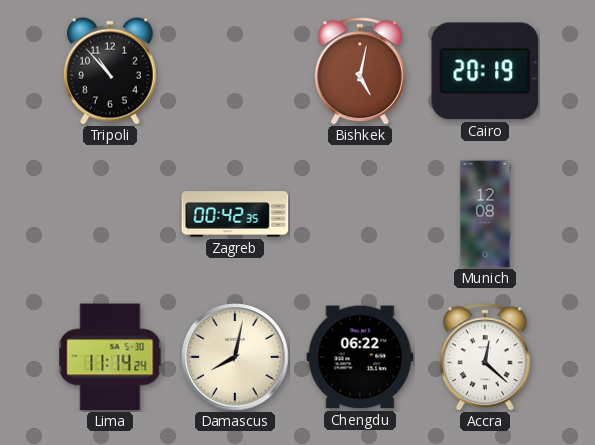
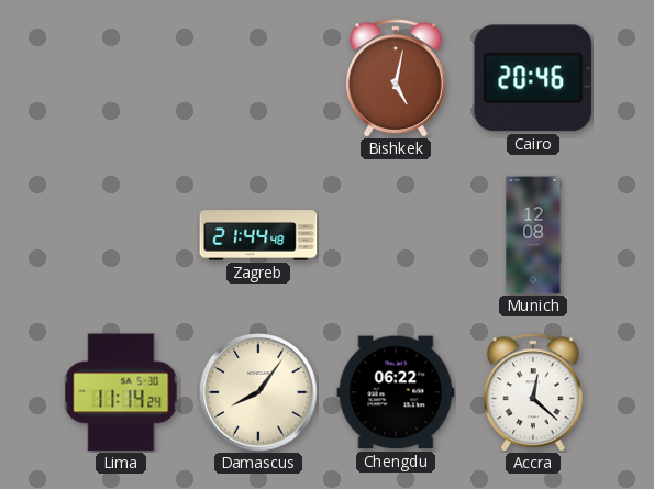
Tripoli: 10:53 -> none
Cairo: 20:19 -> 20:46
Zagreb: 00:42 -> 21:44
Damascus: 8:02 -> 8:06
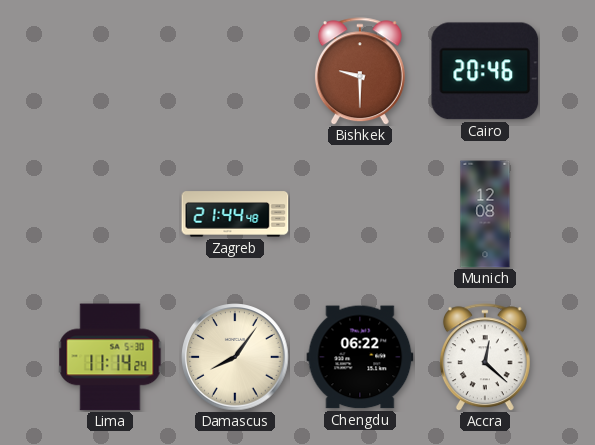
Bishkek: 5:02 -> 9:30
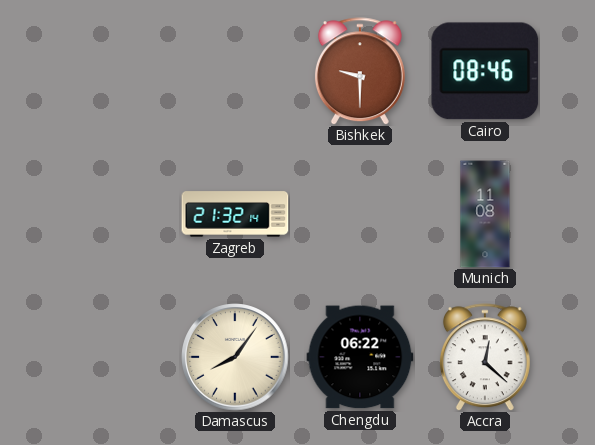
Cairo: 20:46 -> 08:46
Zagreb: 21:44 -> 21:32
Munich: 12:08 -> 11:08
Lima: 11:14 -> none
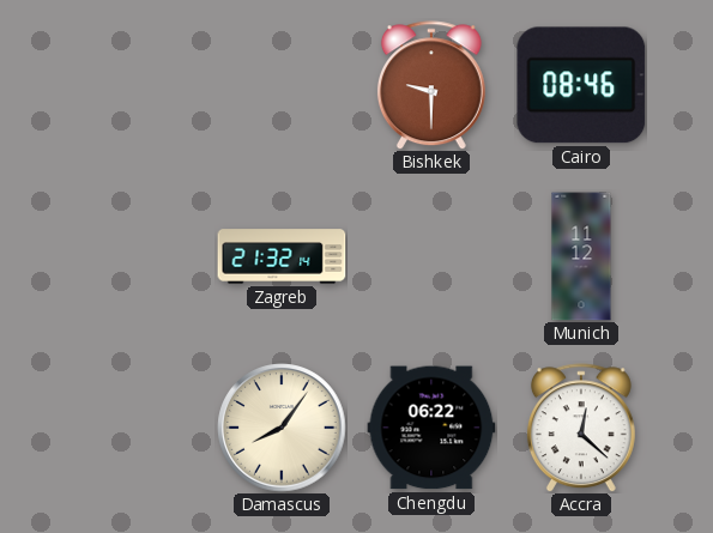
Munich: 11:08 -> 11:12
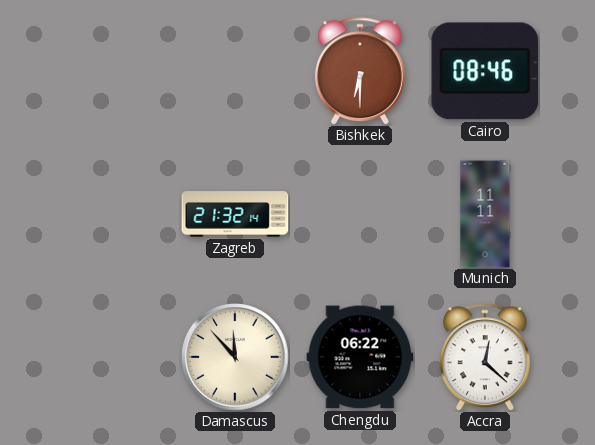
Bishkek: 9:30 -> 6:30
Munich: 11:12 -> 11:11
Damascus: 8:06 -> 11:53
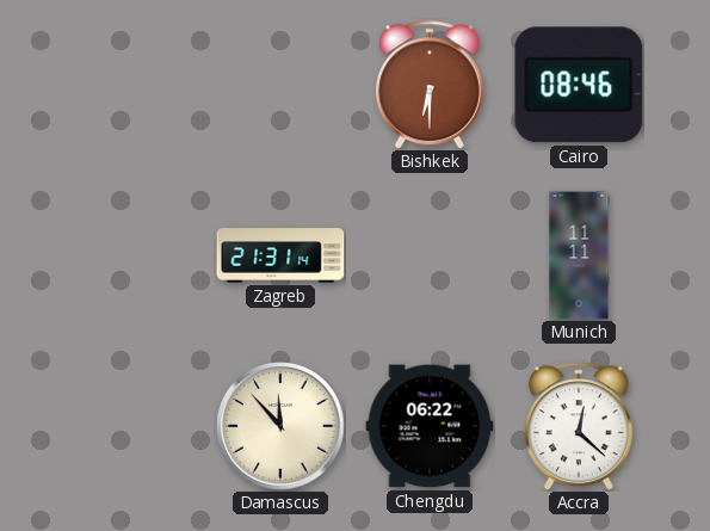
Zagreb: 21:32 -> 21:31
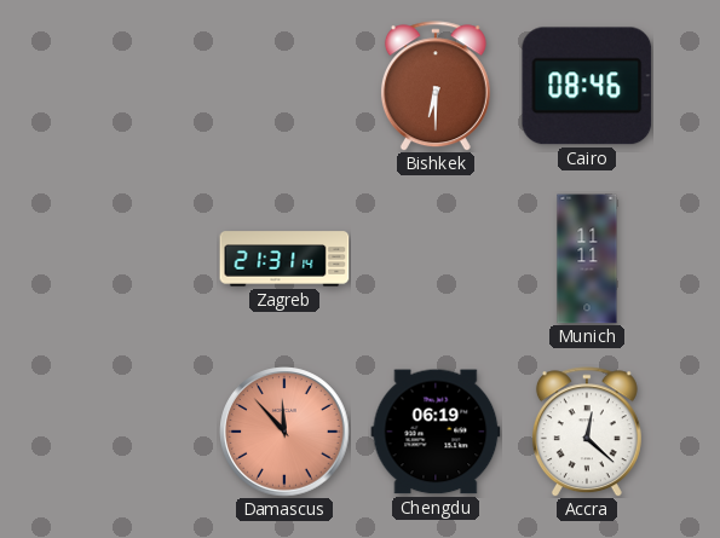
Damascus dial: cream -> salmon
Chengdu: 06:22 -> 06:19
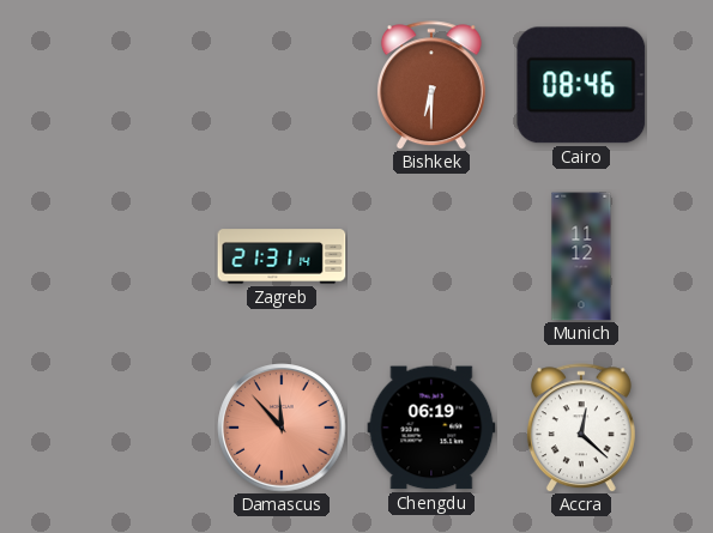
Munich: 11:11 -> 11:12
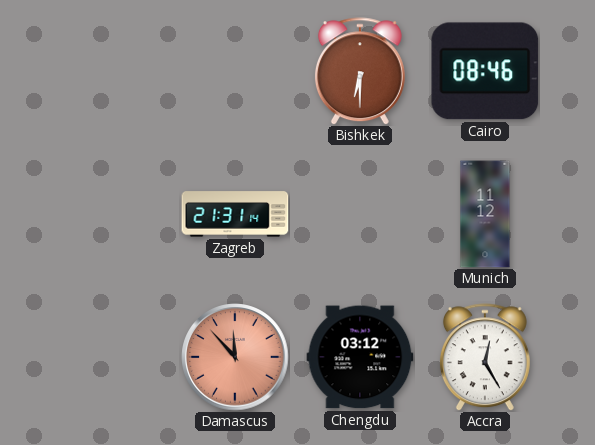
Chengdu: 06:19 -> 03:12
Accra: 12:22 -> 12:25
